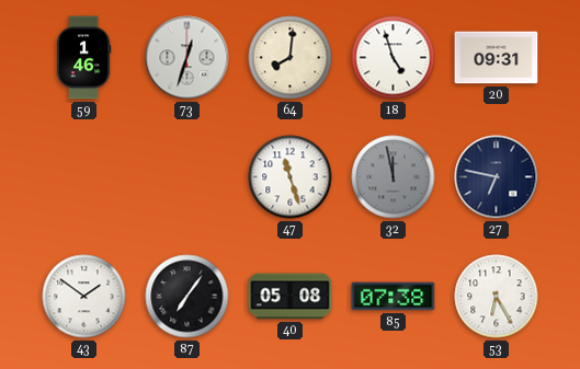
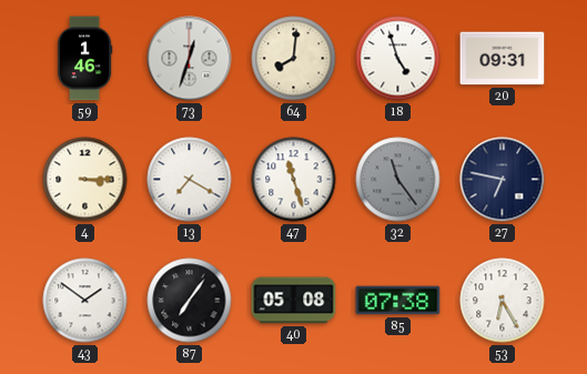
4: none -> 3:15
13: none -> 7:20
32: 11:58 -> 11:24
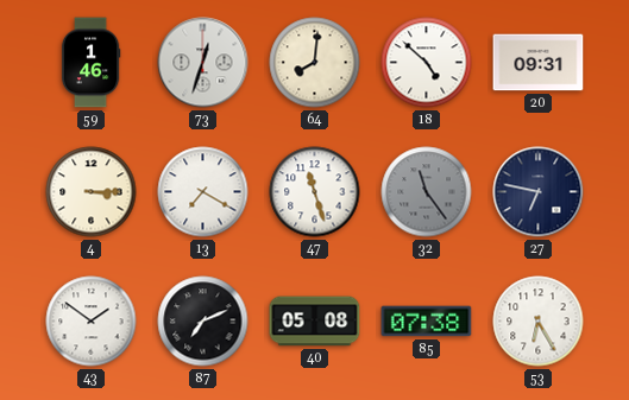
18: 4:57 -> 4:52
87: 7:06 -> 7:11
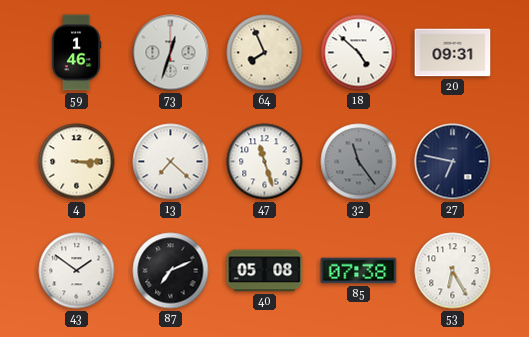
64: 8:01 -> 7:56
13: 7:20 -> 7:22
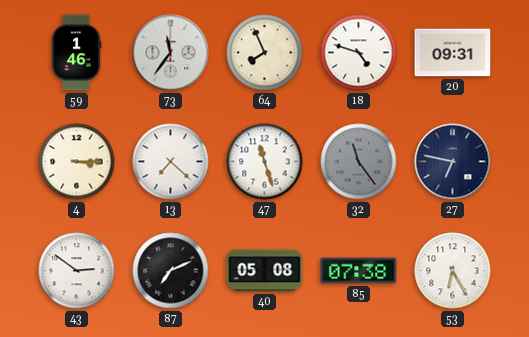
73: 12:33 -> 11:36
18: 4:52 -> 4:48
43: 1:51 -> 2:51
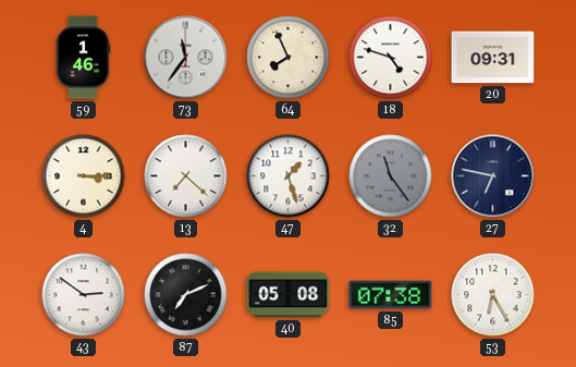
47: 11:27 -> 1:27
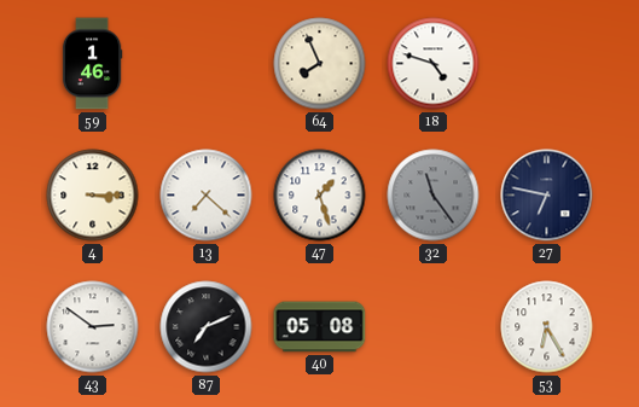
73: 11:36 -> none
20: 09:31 -> none
85: 07:38 -> none
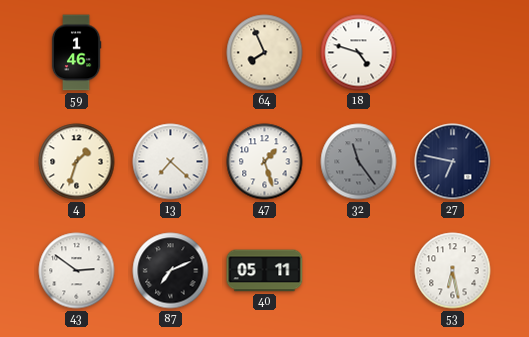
4: 3:15 -> 1:33
40: 05:08 -> 05:11
53: 6:25 -> 6:28
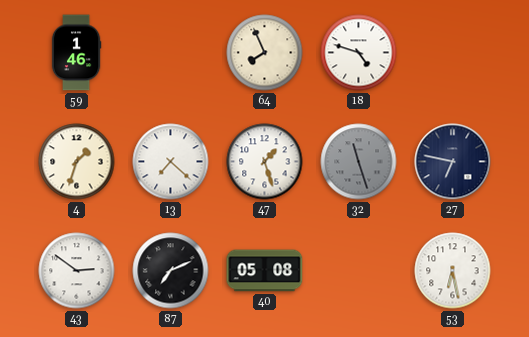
32: 11:24 -> 11:27
40: 05:11 -> 05:08
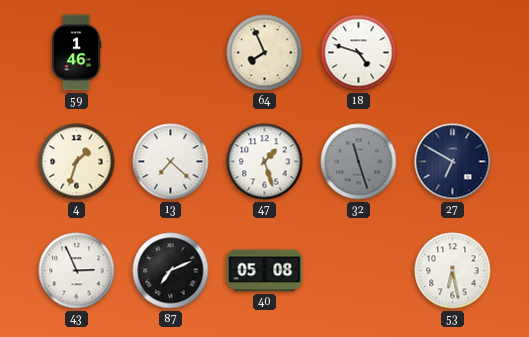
27: 6:47 -> 6:50
43: 2:51 -> 2:56
